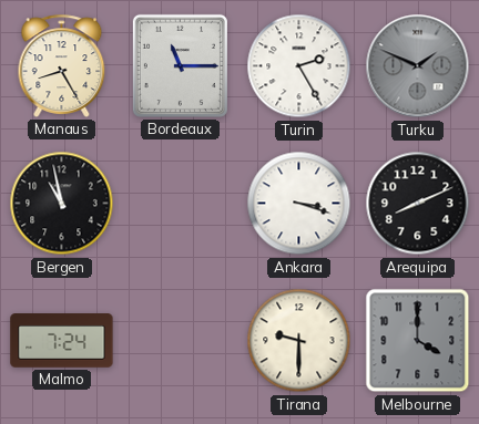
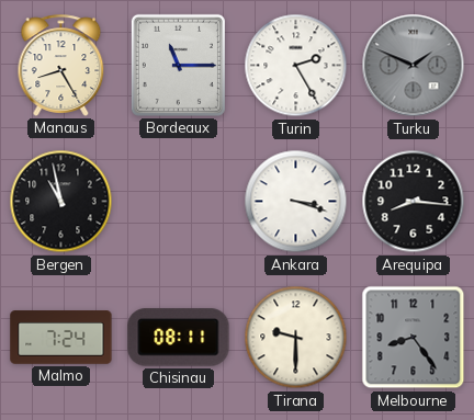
Arequipa: 8:11 -> 8:16
Chisinau: none -> 08:11
Melbourne: 4:00 -> 8:24
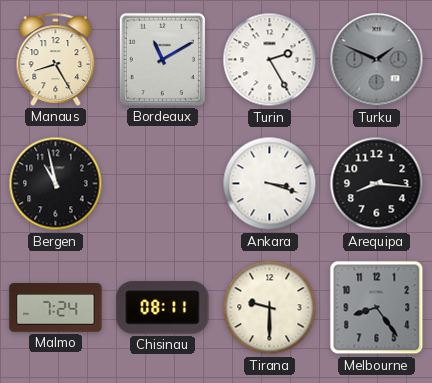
Bordeaux: 11:15 -> 11:10
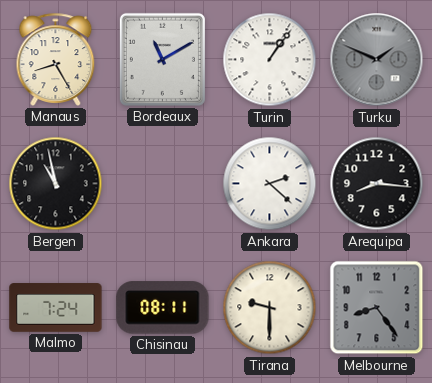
Turin: 2:25 -> 1:06
Ankara: 3:18 -> 2:22
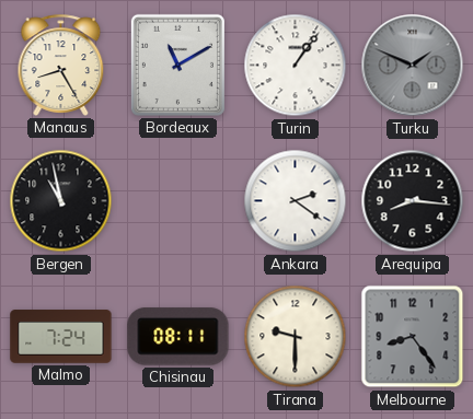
Ankara: 2:22 -> 2:21
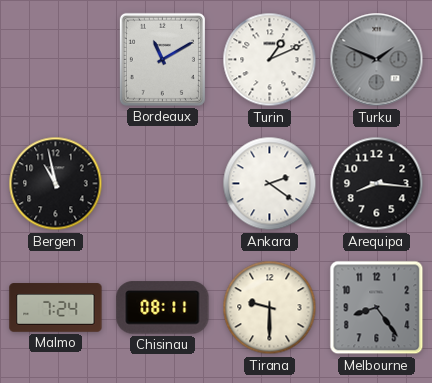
Manaus: 8:25 -> none
Turin: 1:06 -> 1:11
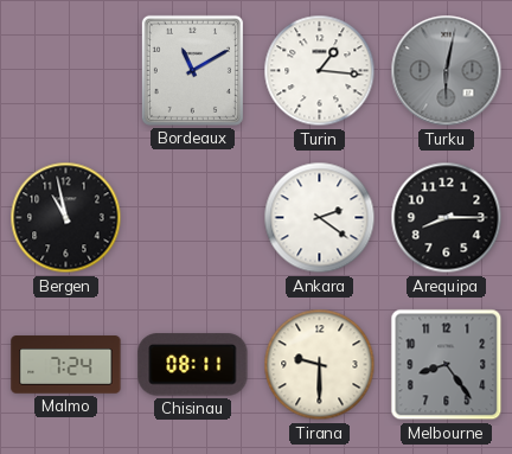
Turin: 1:11 -> 1:16
Turku: 1:49 -> 6:02
Arequipa: 8:16 -> 8:15
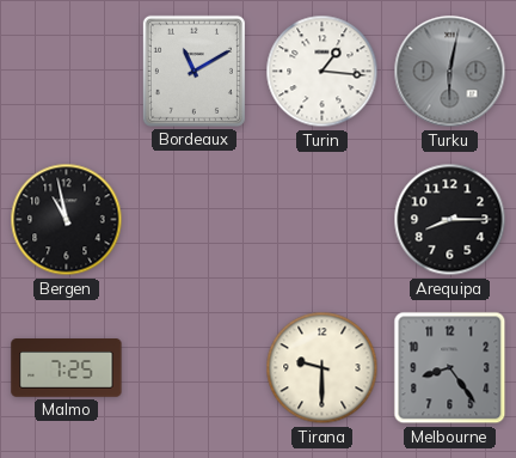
Ankara: 2:21 -> none
Malmo: 7:24 -> 7:25
Chisinau: 08:11 -> none
